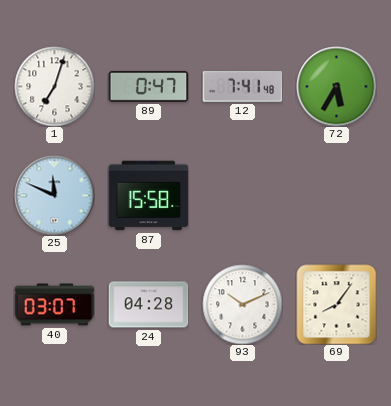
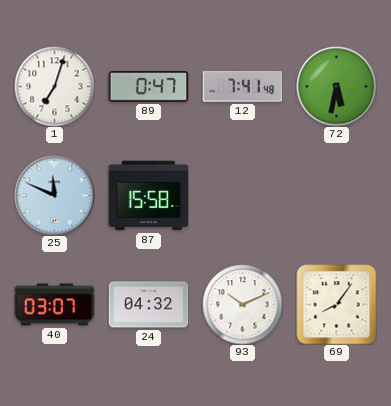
72: 5:35 -> 5:32
24: 04:28 -> 04:32
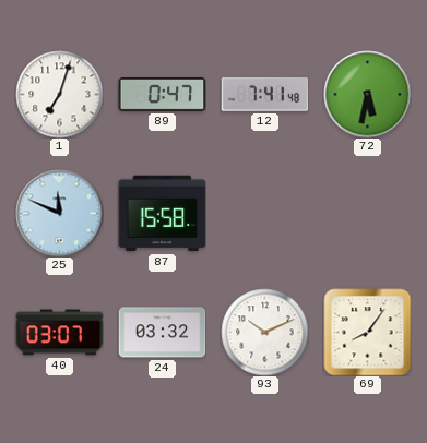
24: 04:32 -> 03:32
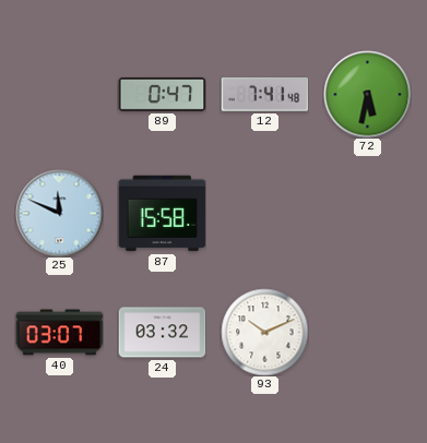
1: 7:03 -> none
69: 8:06 -> none
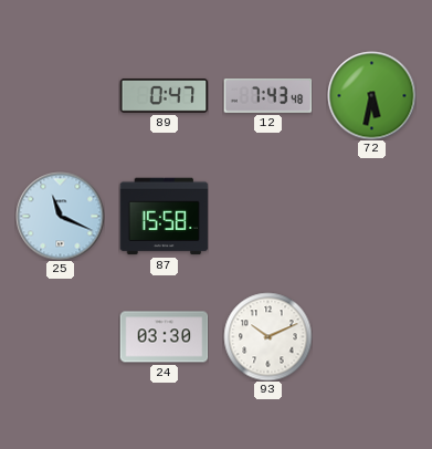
12: 7:41 -> 7:43
25: 11:49 -> 11:19
40: 03:07 -> none
24: 03:32 -> 03:30
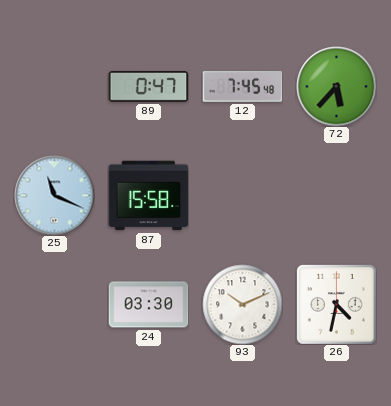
12: 7:43 -> 7:45
72: 5:32 -> 5:37
26: none -> 4:32
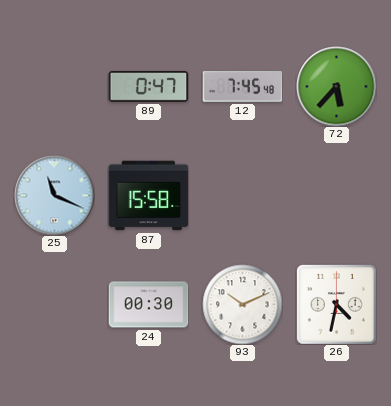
24: 03:30 -> 00:30
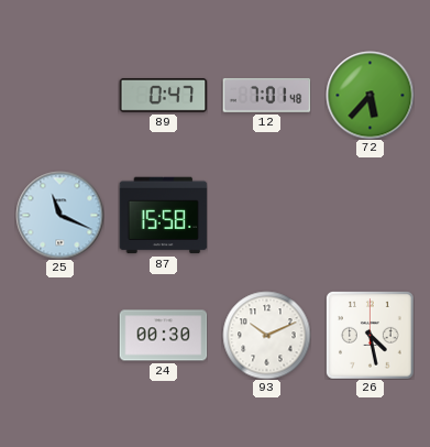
12: 7:45 -> 7:01
26: 4:32 -> 4:28
